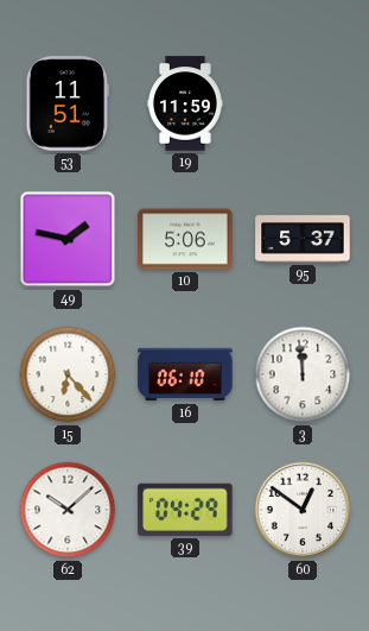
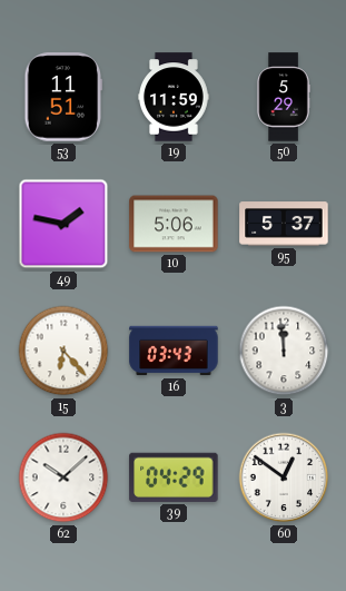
50: none -> 5:29
16: 06:10 -> 03:43
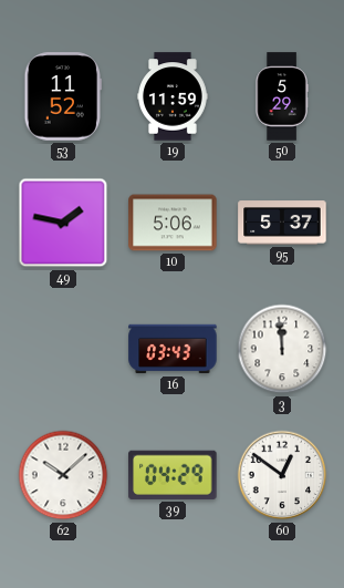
53: 11:51 -> 11:52
15: 6:23 -> none
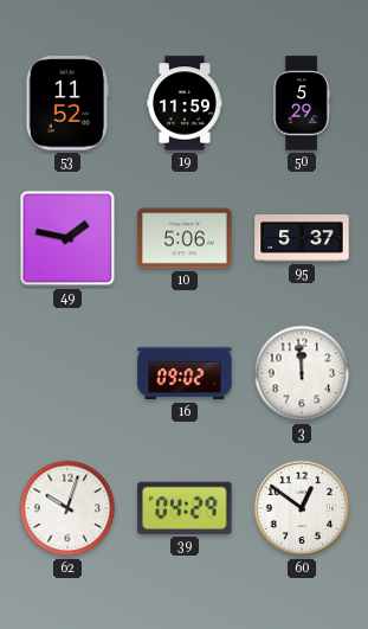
16: 03:43 -> 09:02
62: 10:08 -> 10:03
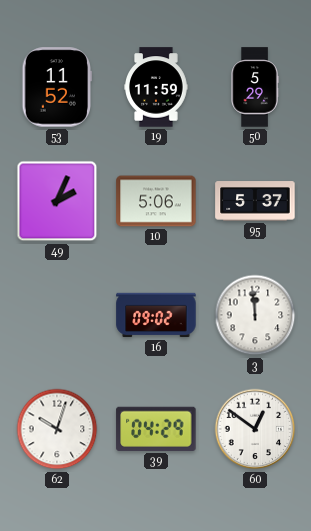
49: 1:47 -> 2:04
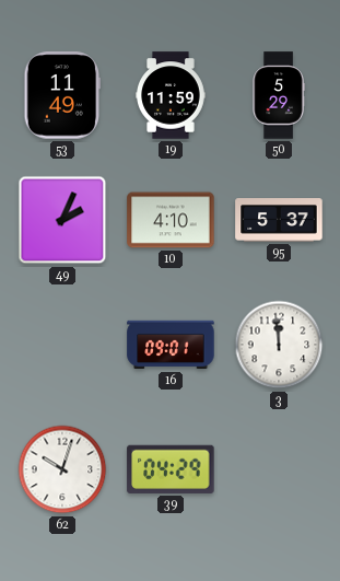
53: 11:52 -> 11:49
10: 5:06 -> 4:10
16: 09:02 -> 09:01
60: 12:51 -> none
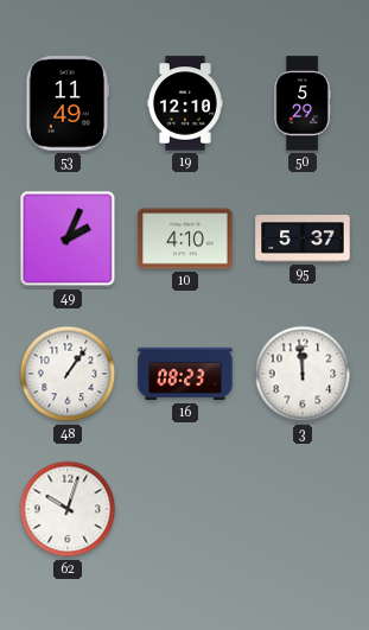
19: 11:59 -> 12:10
48: none -> 1:06
16: 09:01 -> 08:23
39: 04:29 -> none
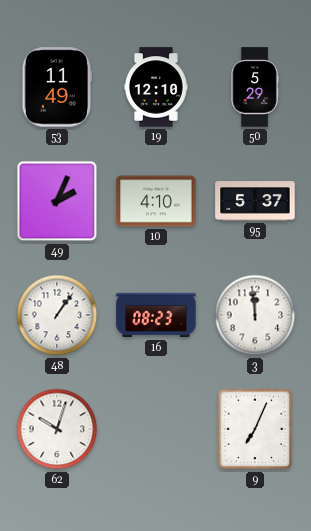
9: none -> 7:04
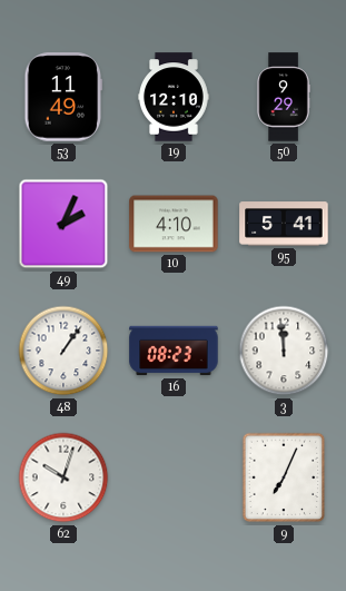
50: 5:29 -> 9:29
95: 5:37 -> 5:41
